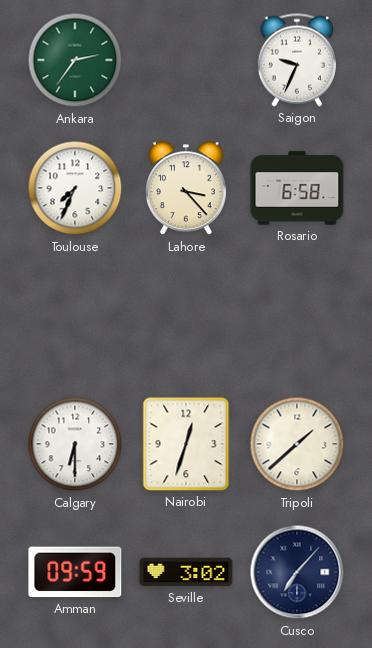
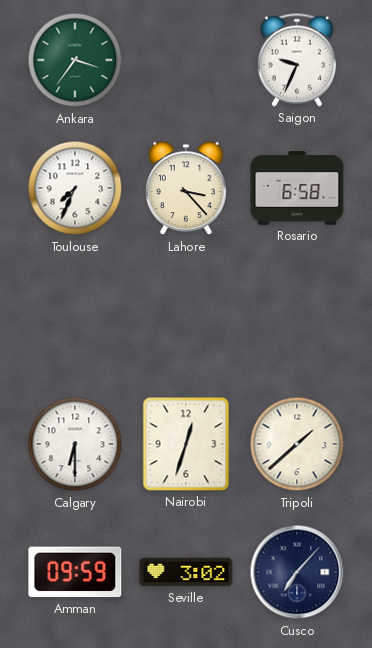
Ankara: 2:36 -> 3:36
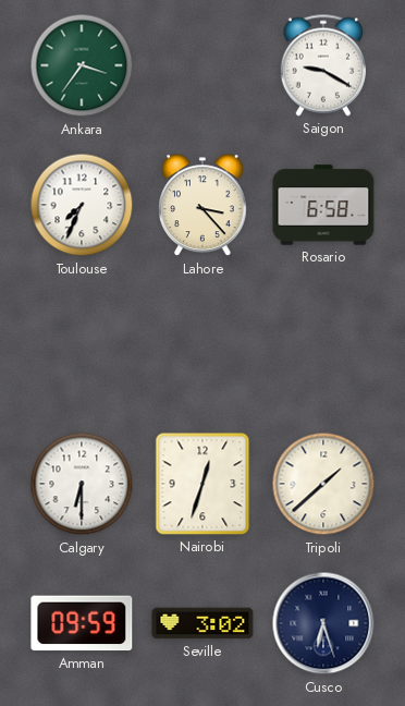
Saigon: 9:34 -> 9:20
Cusco: 7:07 -> 6:27
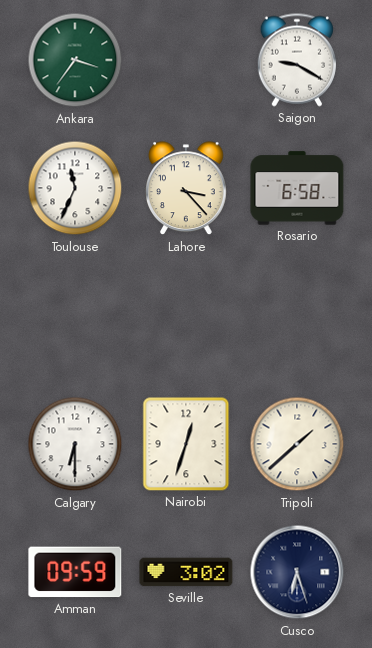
Toulouse: 7:34 -> 11:34
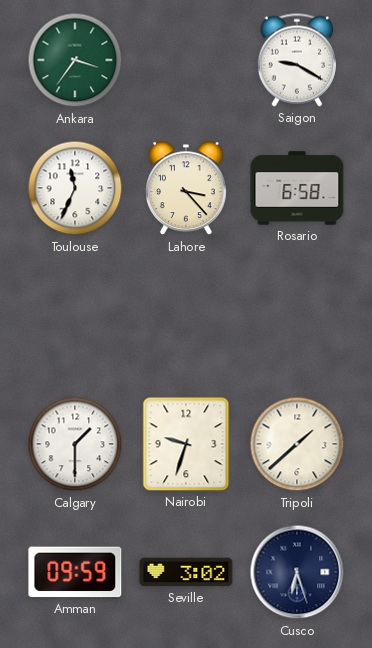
Calgary: 6:30 -> 1:30
Nairobi: 12:33 -> 9:33
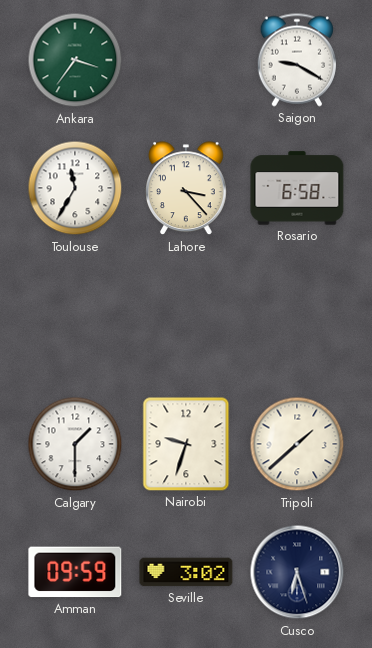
Toulouse: 11:34 -> 11:35
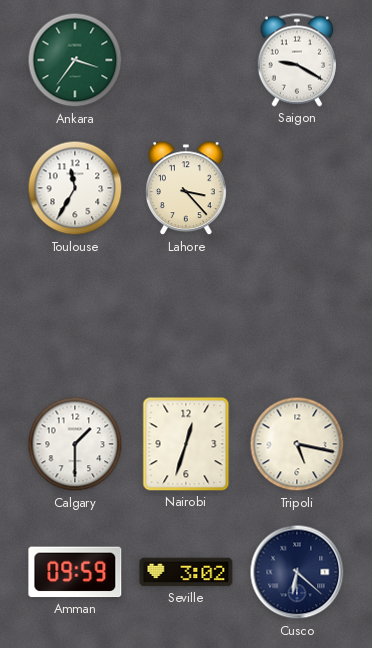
Rosario: 6:58 -> none
Nairobi: 9:33 -> 12:33
Tripoli: 1:38 -> 5:17
Cusco: 6:27 -> 6:22
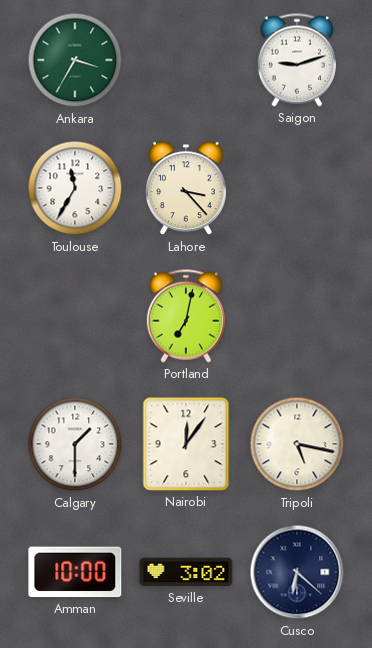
Ankara: 3:36 -> 3:35
Saigon: 9:20 -> 9:12
Portland: none -> 7:02
Nairobi: 12:33 -> 12:06
Amman: 09:59 -> 10:00
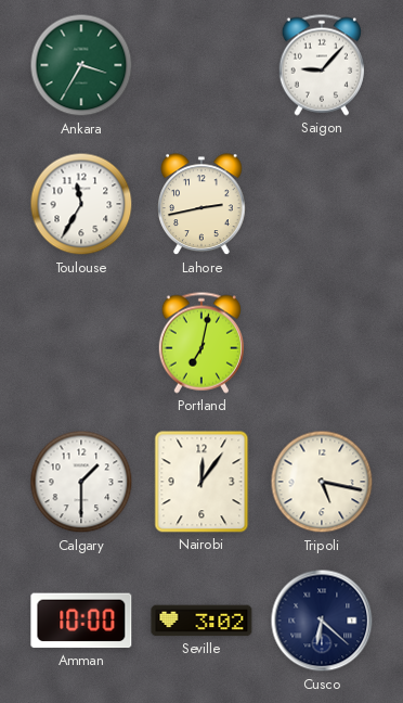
Saigon: 9:12 -> 9:07
Lahore: 3:23 -> 2:43
